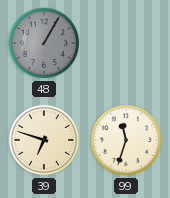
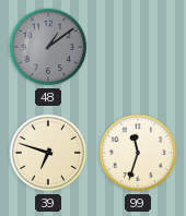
48: 1:05 -> 1:09
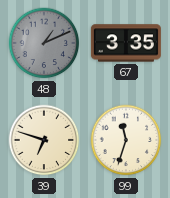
48: 1:09 -> 1:11
67: none -> 3:35
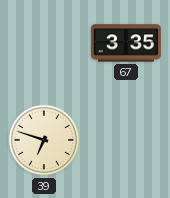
48: 1:11 -> none
99: 11:33 -> none
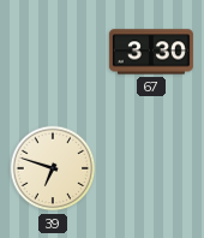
67: 3:35 -> 3:30
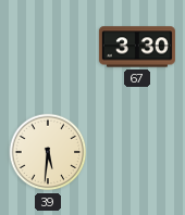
39: 6:48 -> 5:31
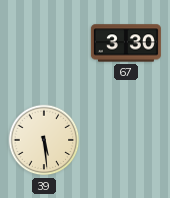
39: 5:31 -> 5:29
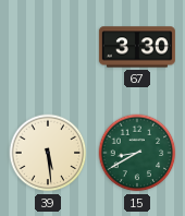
15: none -> 8:40
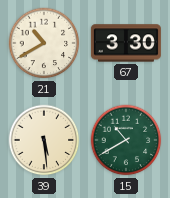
21: none -> 10:40
15: 8:40 -> 10:40
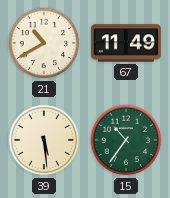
67: 3:30 -> 11:49
15: 10:40 -> 10:36
